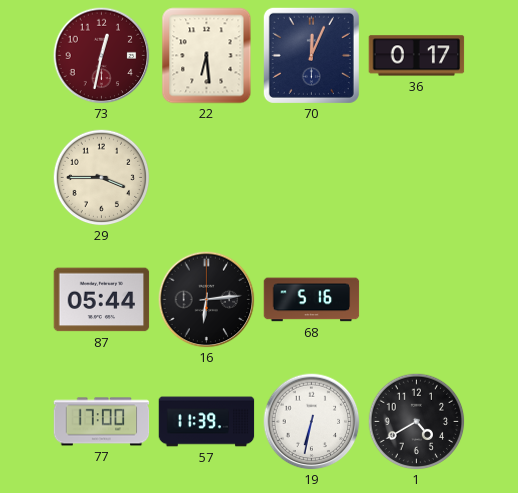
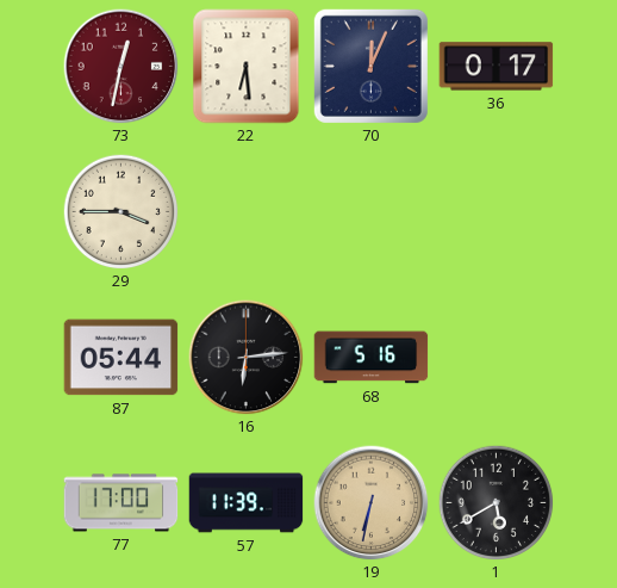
19 dial: white -> champagne
1: 4:40 -> 5:40
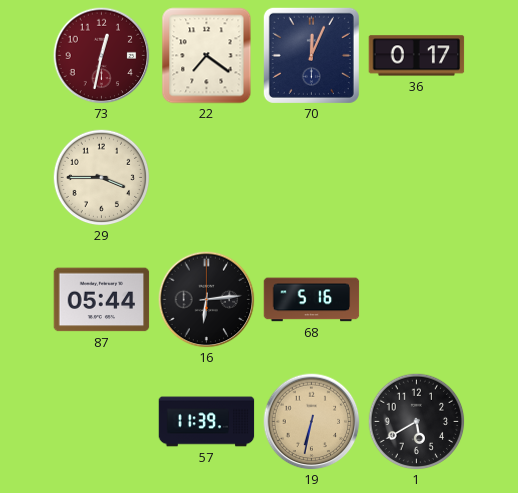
22: 6:29 -> 7:21
77: 17:00 -> none
